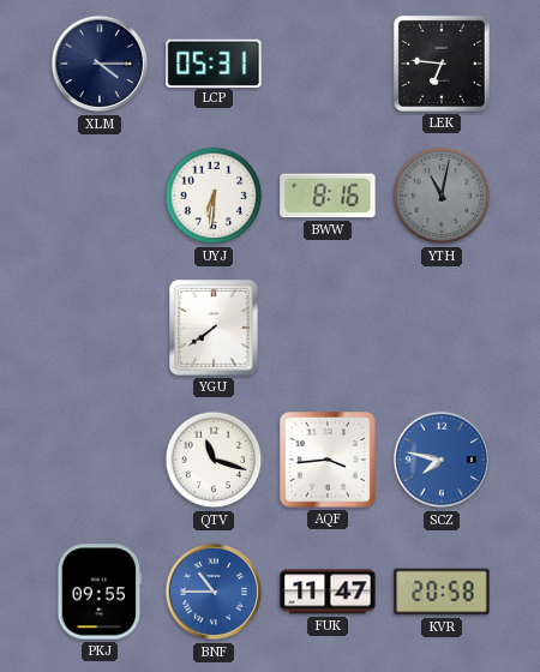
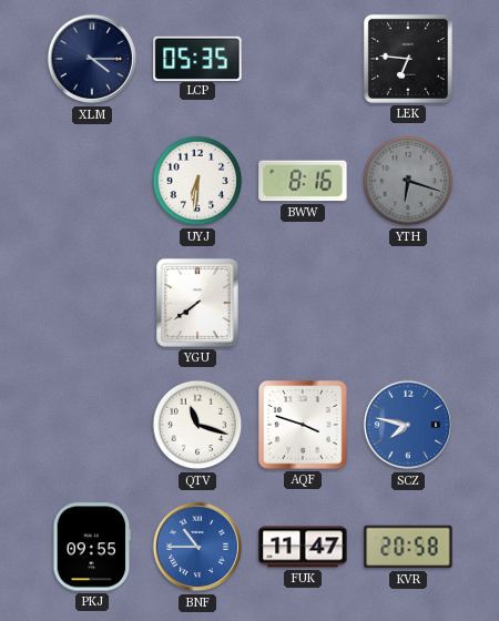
LCP: 05:31 -> 05:35
YTH: 11:02 -> 6:18
AQF: 3:44 -> 3:48
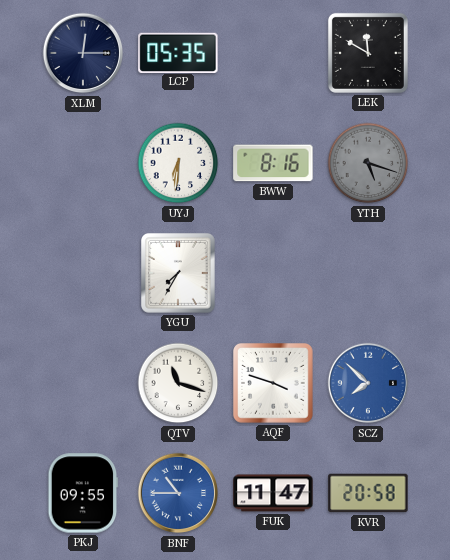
XLM: 4:15 -> 12:15
LEK: 6:46 -> 11:50
YTH: 6:18 -> 5:18
YGU: 7:39 -> 7:35
SCZ: 7:47 -> 7:52
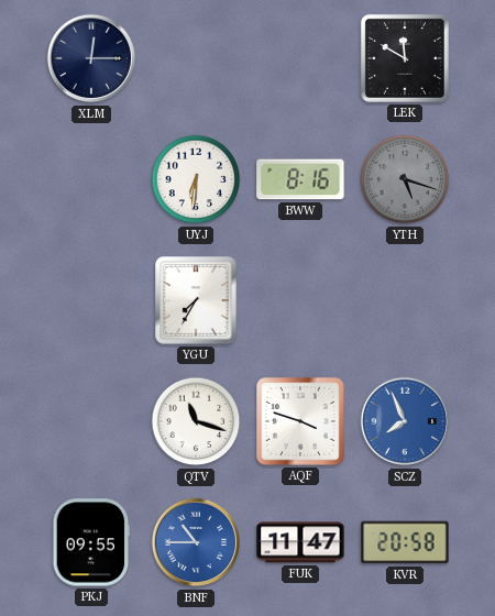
LCP: 05:35 -> none
SCZ: 7:52 -> 7:56
